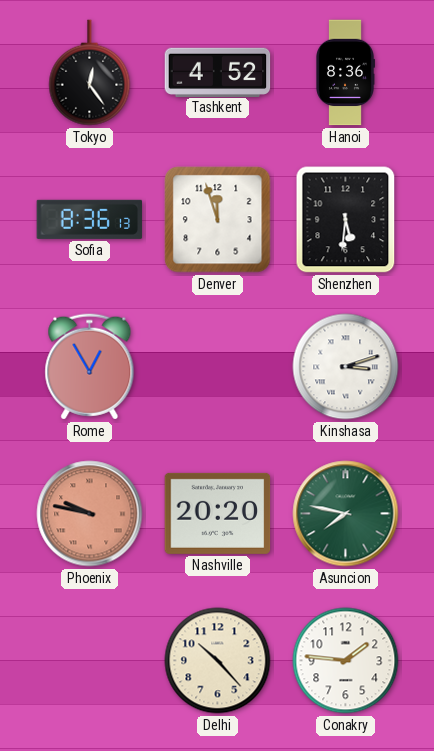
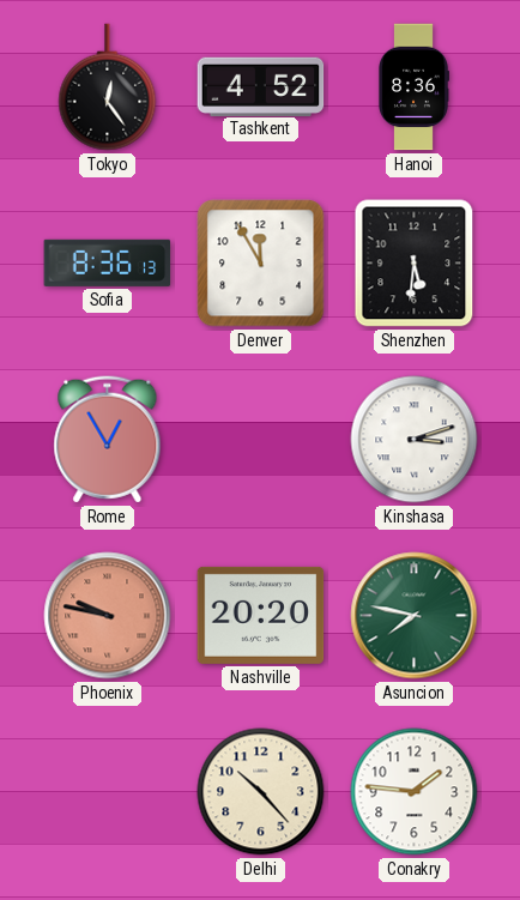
Denver: 11:57 -> 11:55
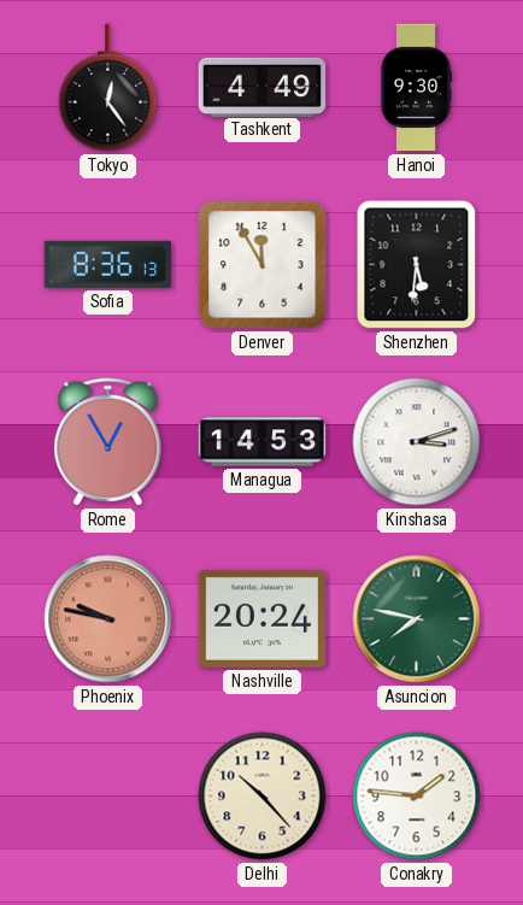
Tashkent: 4:52 -> 4:49
Hanoi: 8:36 -> 9:30
Managua: none -> 14:53
Nashville: 20:20 -> 20:24
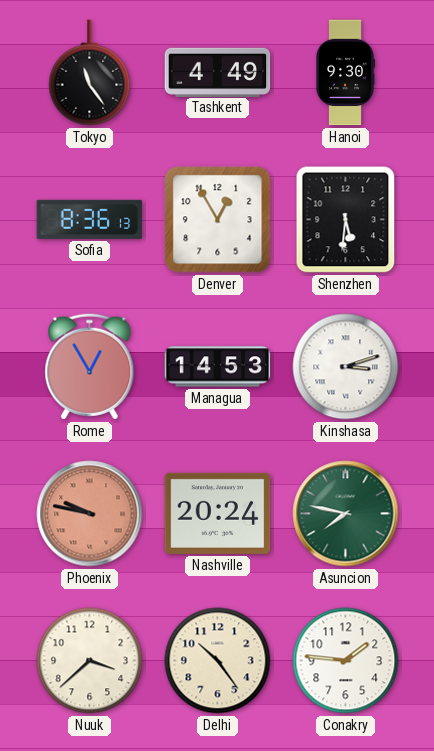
Tokyo: 12:24 -> 11:24
Denver: 11:55 -> 12:55
Nuuk: none -> 3:38
Delhi: 10:23 -> 10:24
